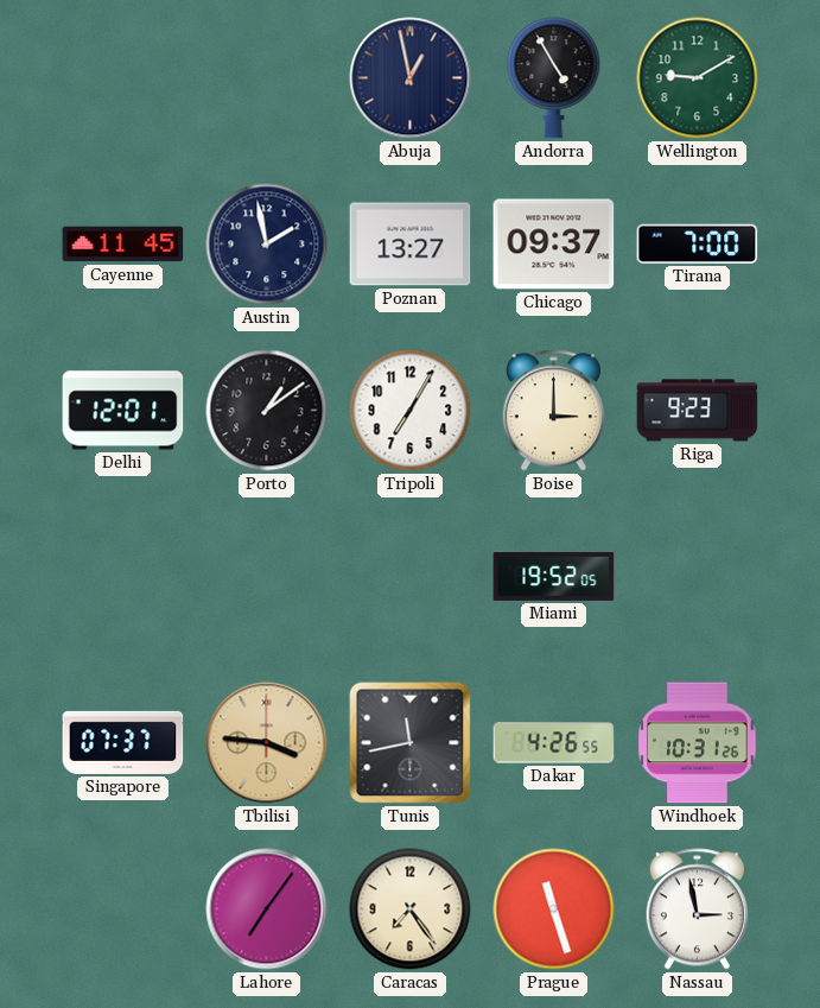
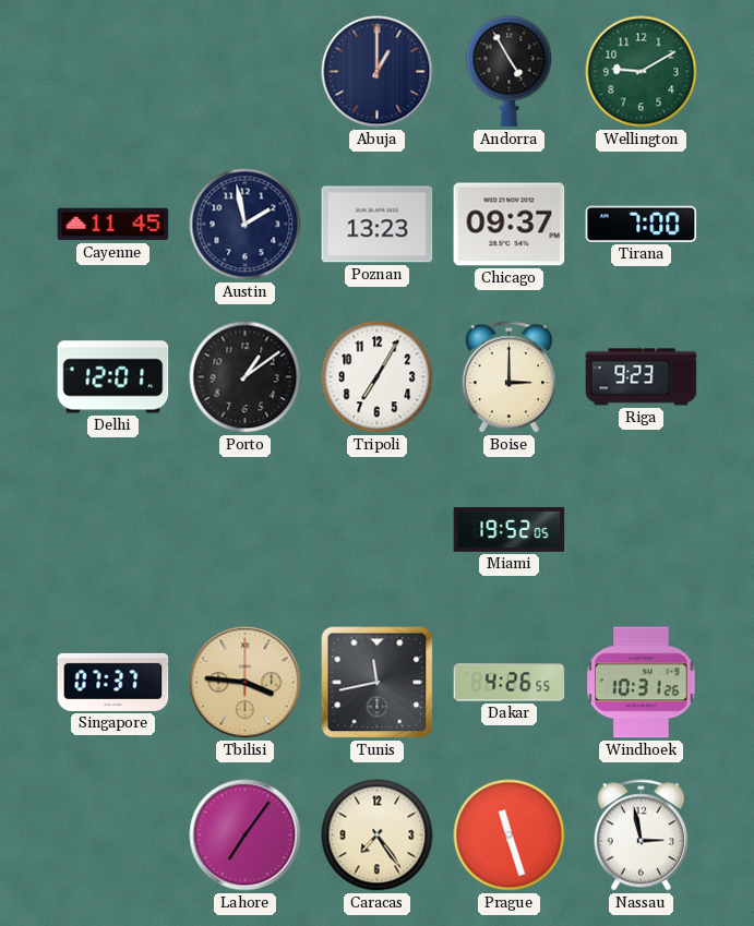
Abuja: 12:58 -> 1:00
Poznan: 13:27 -> 13:23
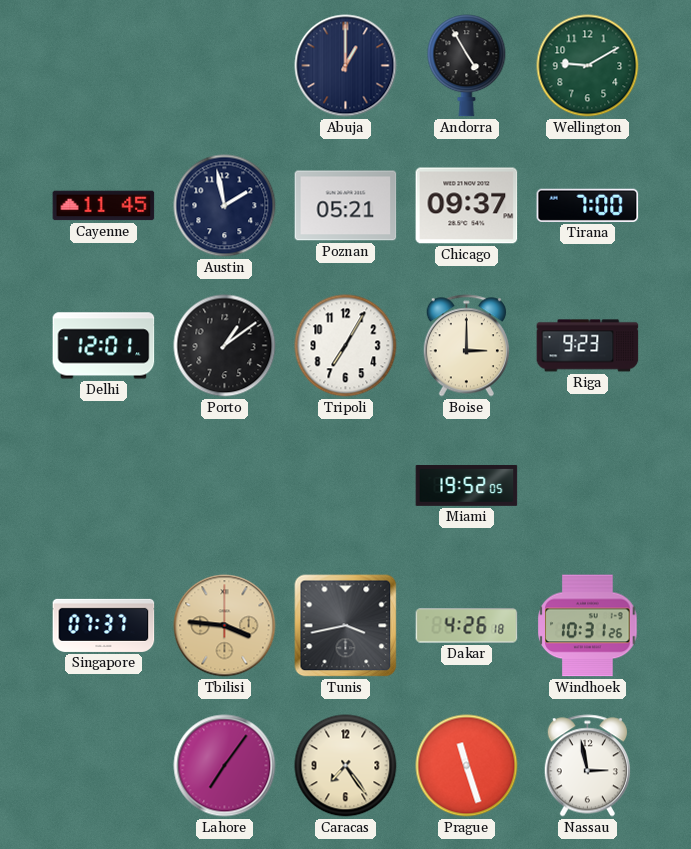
Poznan: 13:23 -> 05:21
Tunis: 11:43 -> 3:43
Dakar: 4:26:55 -> 4:26:18
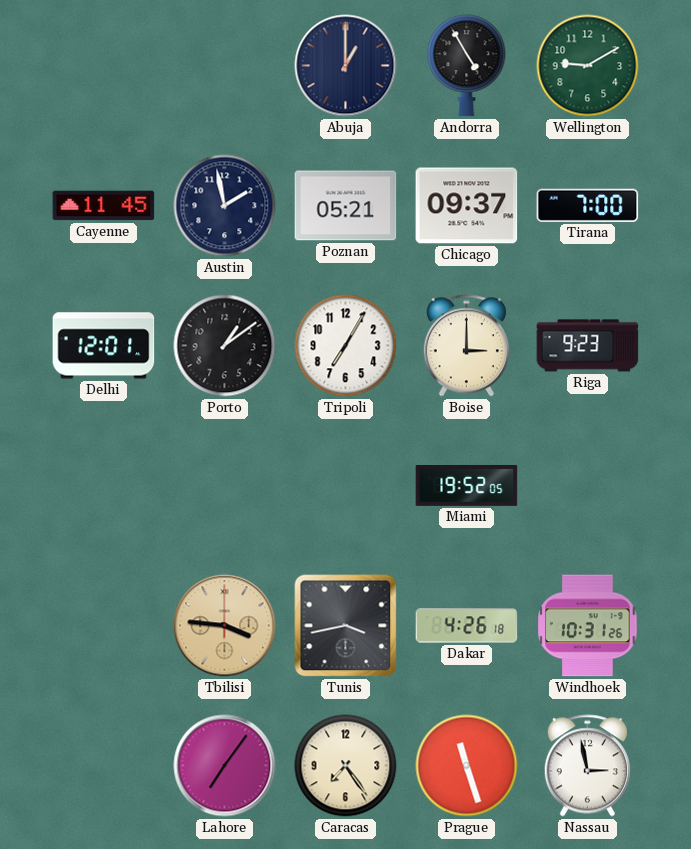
Singapore: 07:37 -> none
